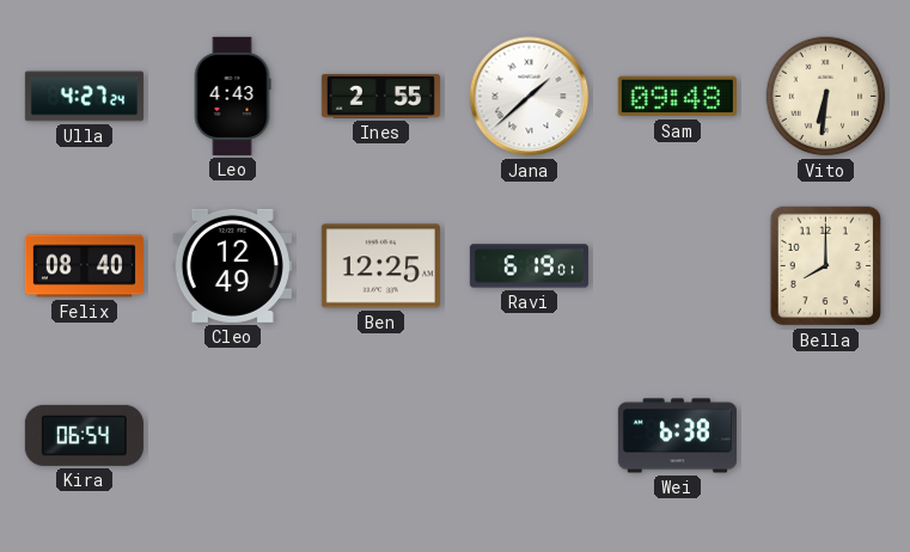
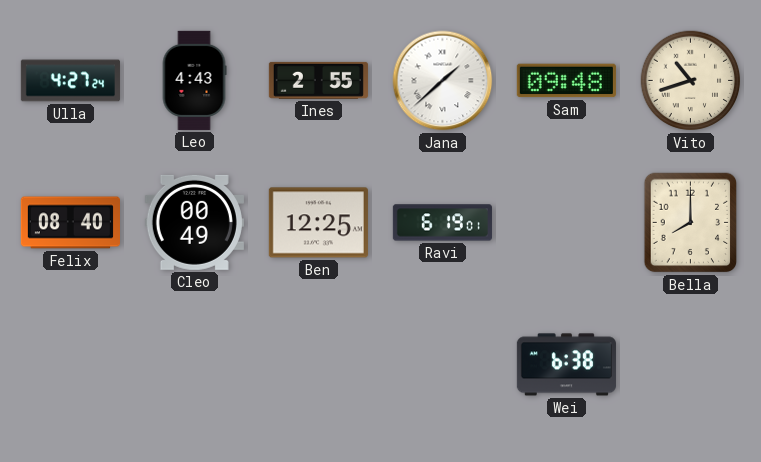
Vito: 6:31 -> 10:42
Cleo: 12:49 -> 00:49
Kira: 06:54 -> none
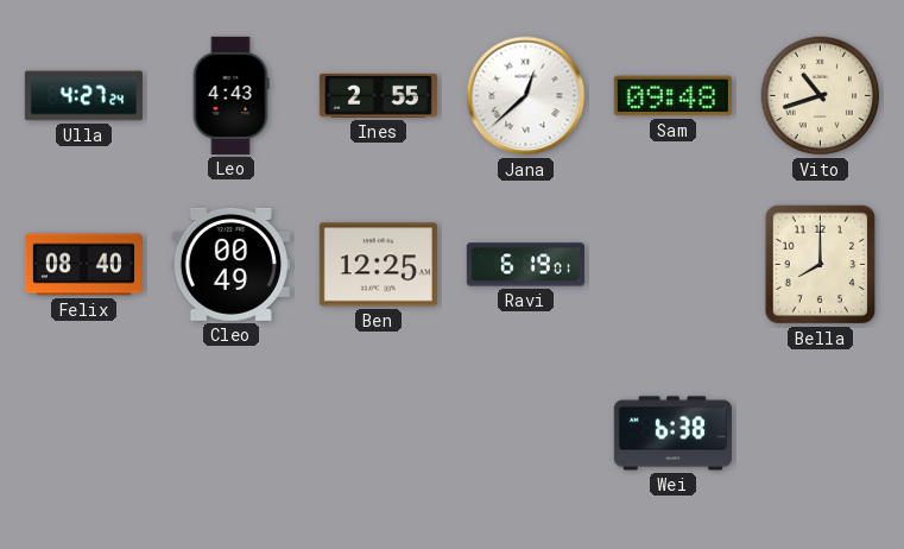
Jana: 1:38 -> 12:38
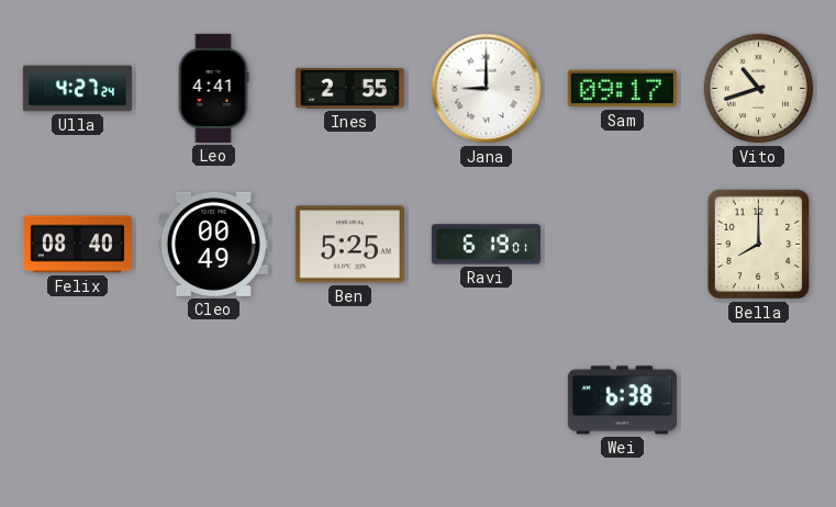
Leo: 4:43 -> 4:41
Jana: 12:38 -> 9:00
Sam: 09:48 -> 09:17
Ben: 12:25 -> 5:25
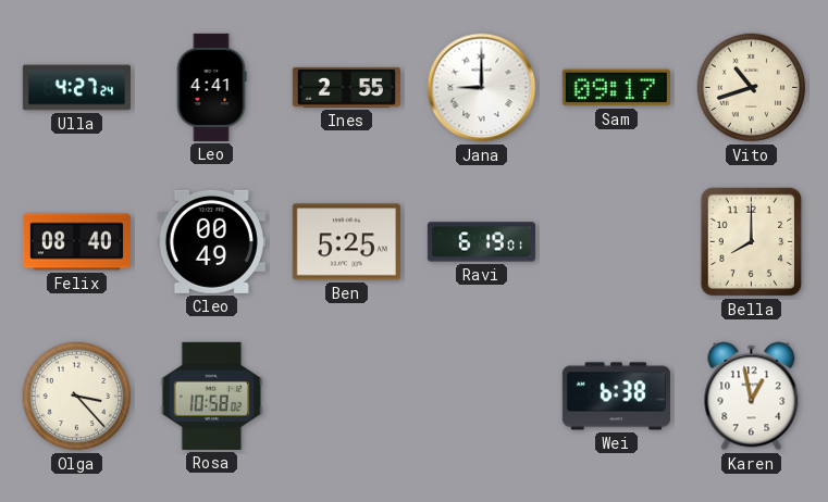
Olga: none -> 3:23
Rosa: none -> 10:58
Karen: none -> 12:58
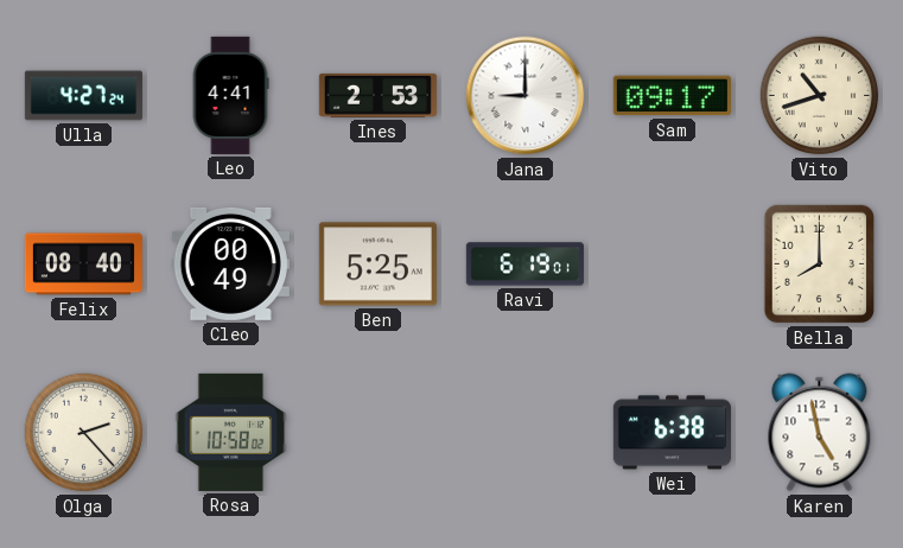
Ines: 2:55 -> 2:53
Olga: 3:23 -> 2:23
Karen: 12:58 -> 4:58
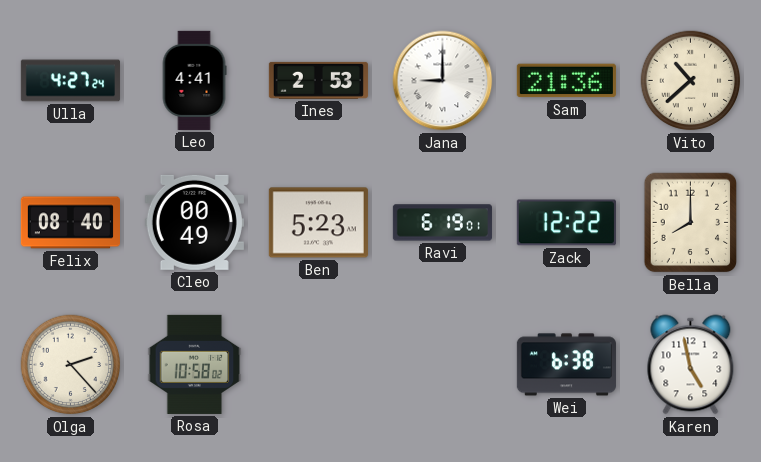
Sam: 09:17 -> 21:36
Vito: 10:42 -> 10:38
Ben: 5:25 -> 5:23
Zack: none -> 12:22
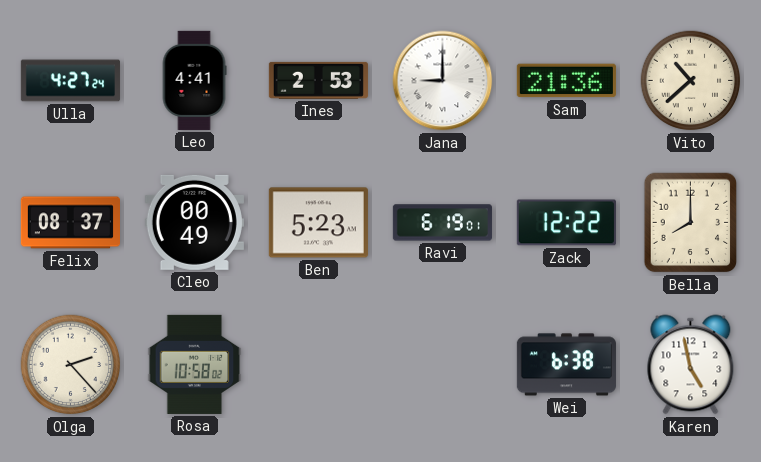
Felix: 08:40 -> 08:37
